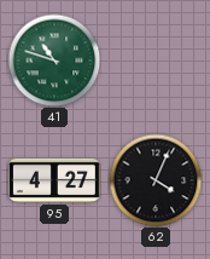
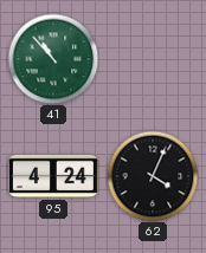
41: 10:48 -> 10:53
95: 4:27 -> 4:24
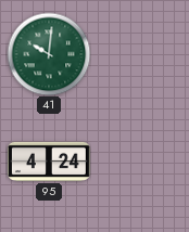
41: 10:53 -> 10:01
62: 4:04 -> none
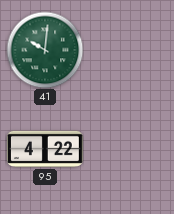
95: 4:24 -> 4:22
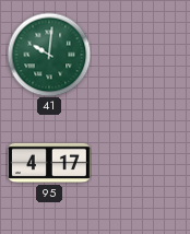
95: 4:22 -> 4:17
